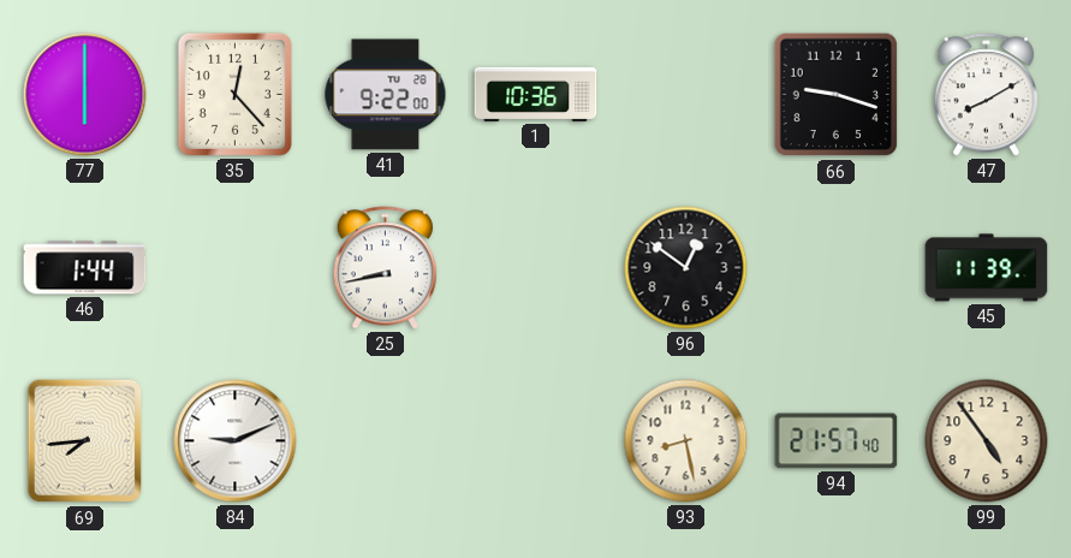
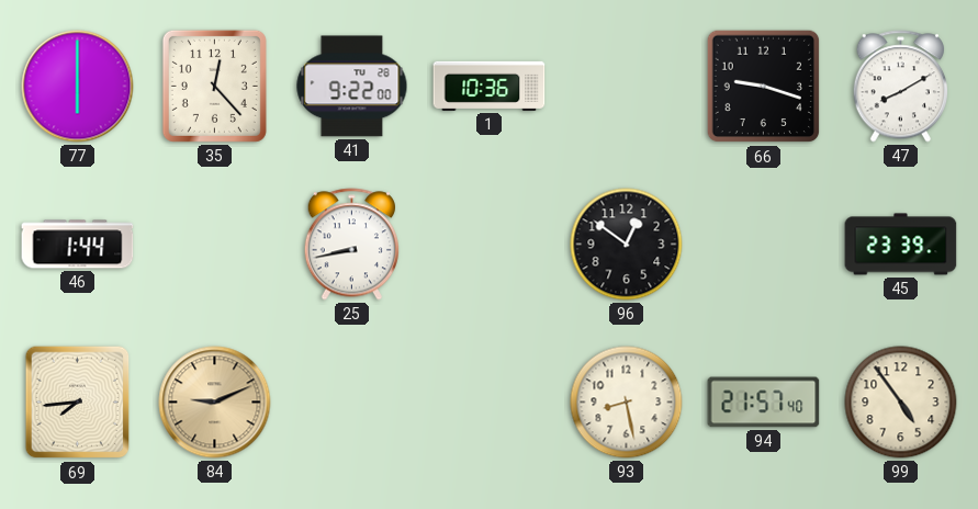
45: 11:39 -> 23:39
84 dial: white -> champagne
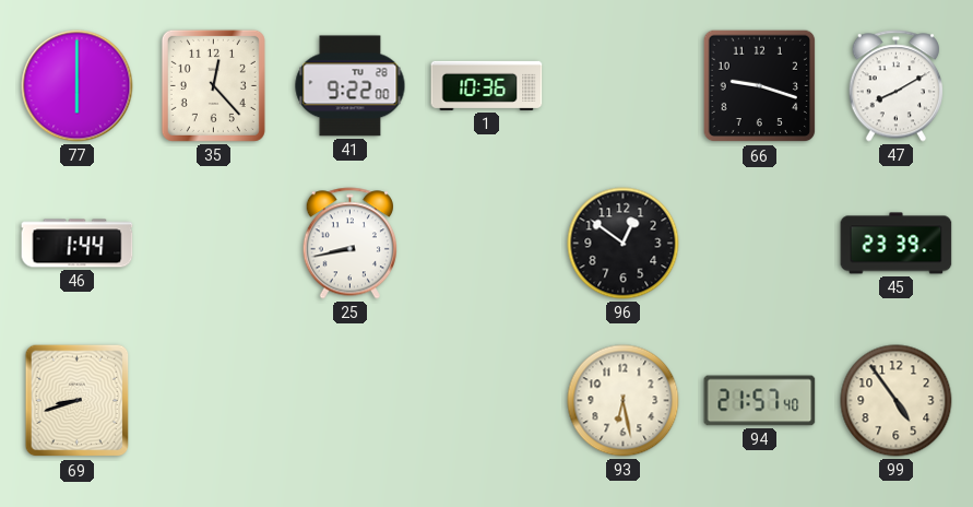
69: 7:44 -> 8:42
84: 9:11 -> none
93: 8:28 -> 6:28
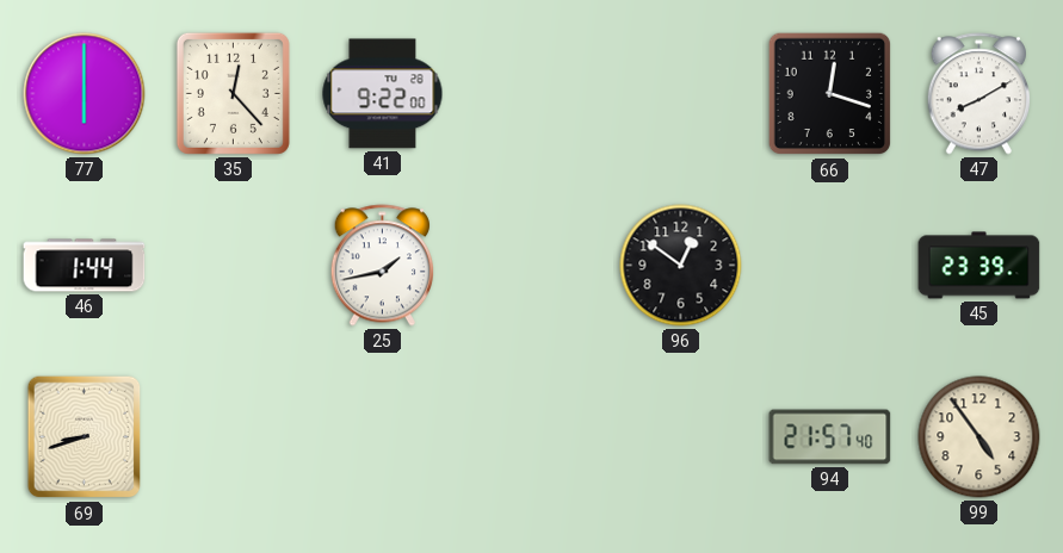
1: 10:36 -> none
66: 9:18 -> 12:18
25: 8:43 -> 1:43
93: 6:28 -> none
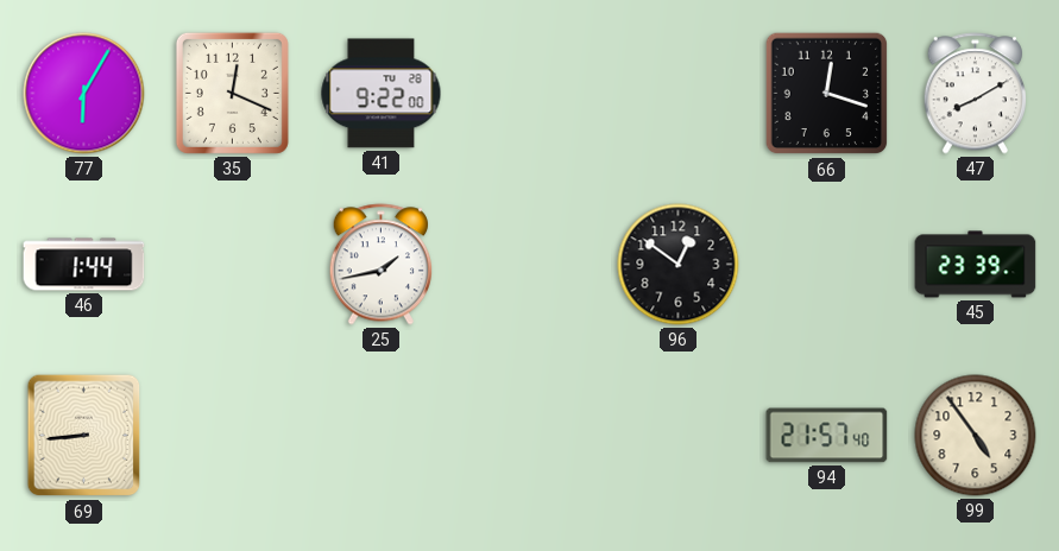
77: 6:00 -> 6:05
35: 12:23 -> 12:19
69: 8:42 -> 8:44
